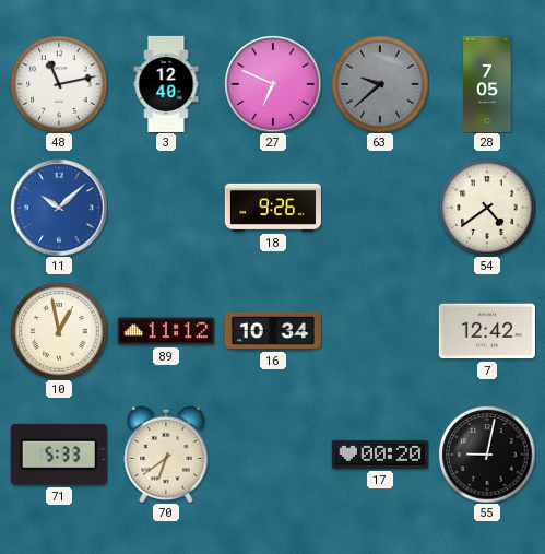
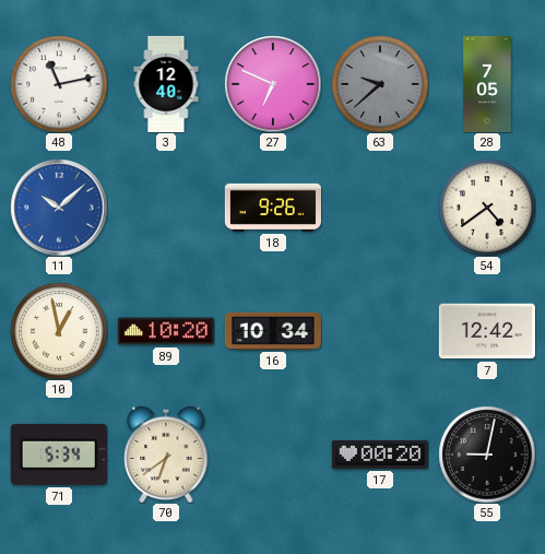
89: 11:12 -> 10:20
71: 5:33 -> 5:34
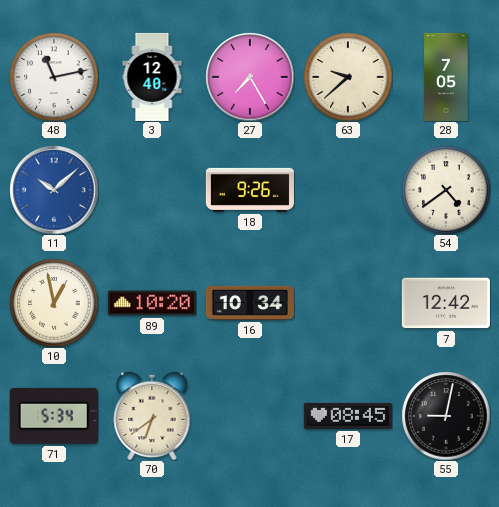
27: 6:49 -> 7:25
63 dial: grey -> cream
17: 00:20 -> 08:45
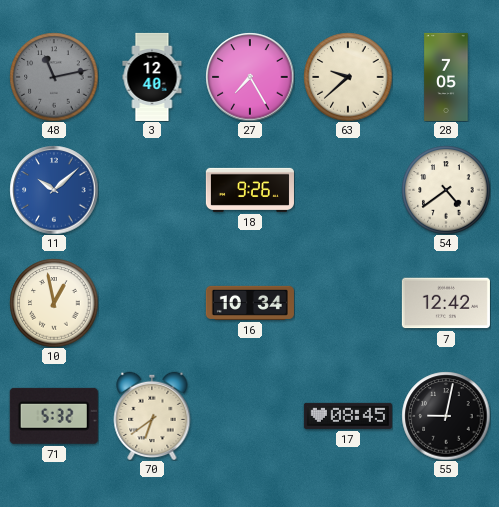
48 dial: white -> grey
89: 10:20 -> none
71: 5:34 -> 5:32
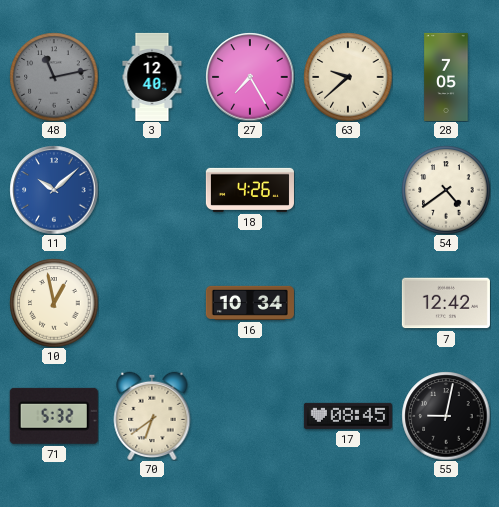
18: 9:26 -> 4:26
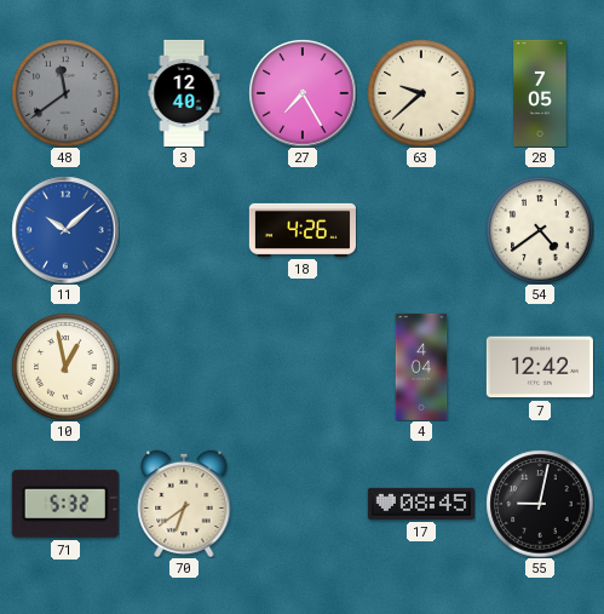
48: 11:13 -> 11:39
16: 10:34 -> none
4: none -> 4:04
